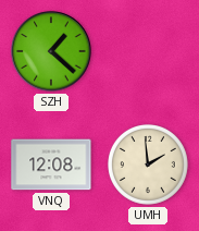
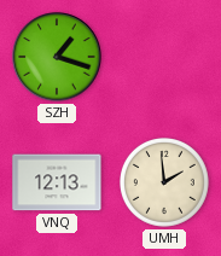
SZH: 1:22 -> 1:18
VNQ: 12:08 -> 12:13
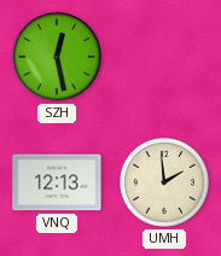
SZH: 1:18 -> 12:28
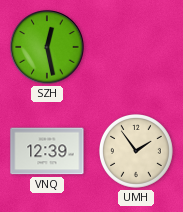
VNQ: 12:13 -> 12:39
UMH: 1:59 -> 1:54
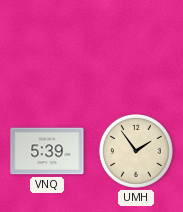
SZH: 12:28 -> none
VNQ: 12:39 -> 5:39
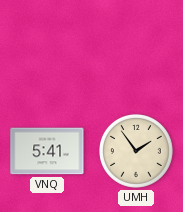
VNQ: 5:39 -> 5:41
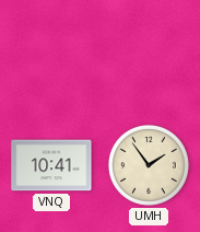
VNQ: 5:41 -> 10:41
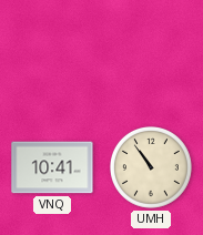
UMH: 1:54 -> 10:54
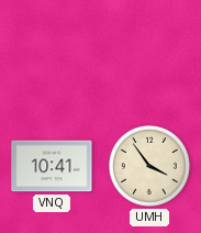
UMH: 10:54 -> 3:54
